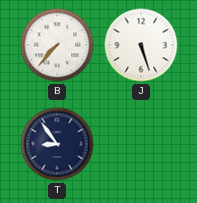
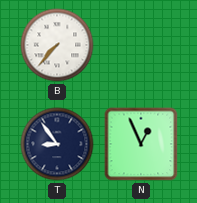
J: 5:27 -> none
N: none -> 12:56
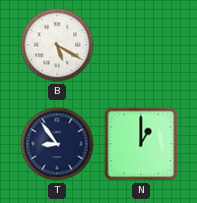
B: 7:37 -> 5:20
N: 12:56 -> 1:00
